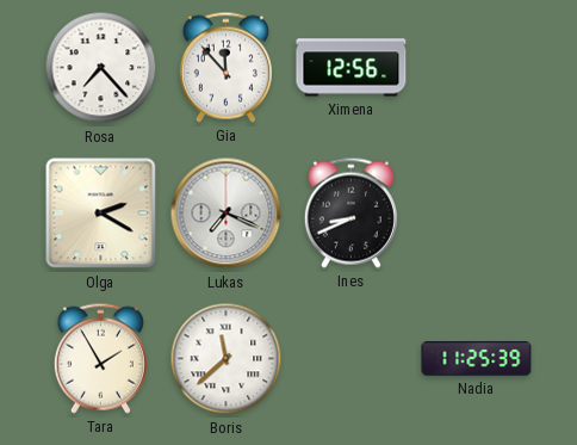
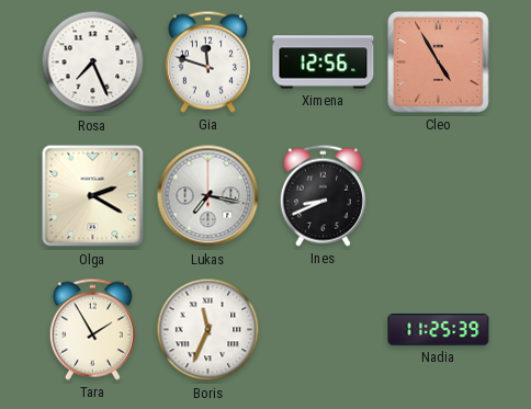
Rosa: 7:23 -> 7:26
Gia: 11:53 -> 11:48
Cleo: none -> 4:55
Lukas: 7:19 -> 7:17
Boris: 11:38 -> 11:34
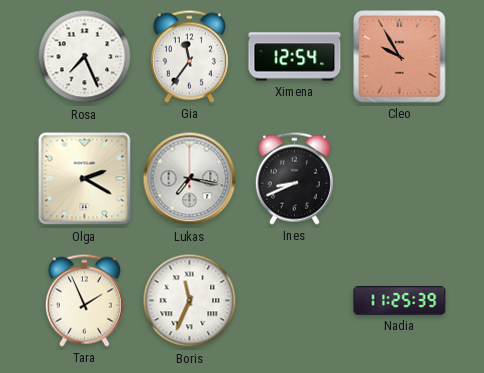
Gia: 11:48 -> 11:36
Ximena: 12:56 -> 12:54
Cleo: 4:55 -> 9:55
Tara: 1:55 -> 1:56
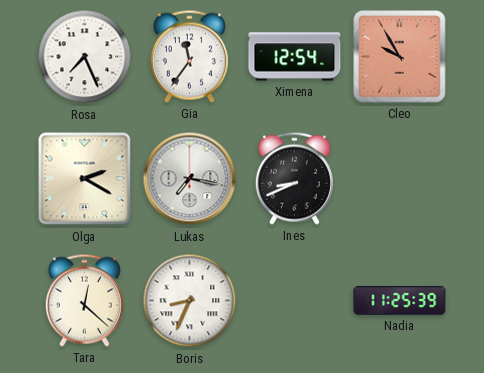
Tara: 1:56 -> 12:22
Boris: 11:34 -> 8:34
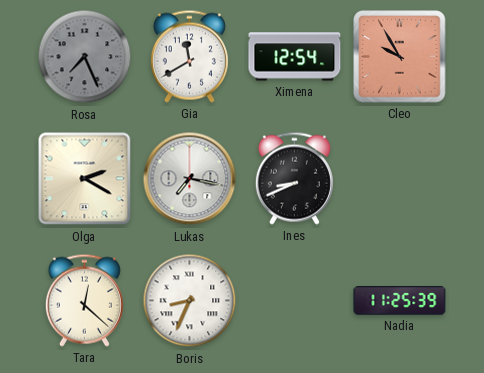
Rosa dial: white -> grey
Gia: 11:36 -> 11:40
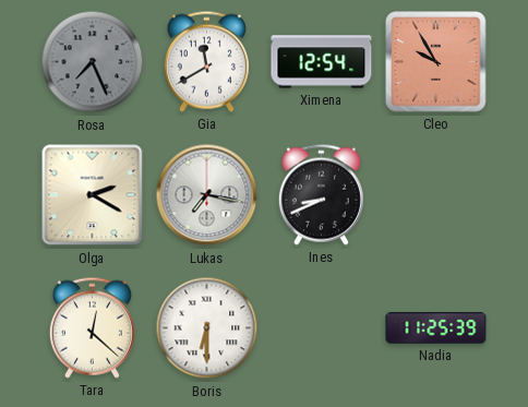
Boris: 8:34 -> 6:30
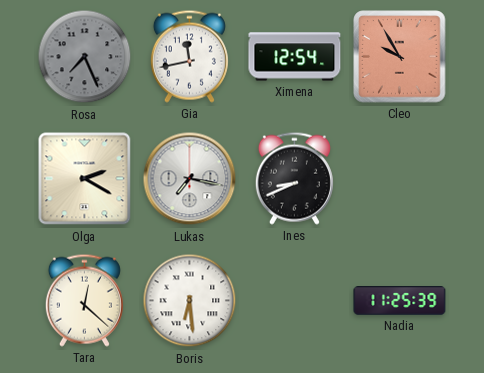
Gia: 11:40 -> 11:43
Boris: 6:30 -> 6:29
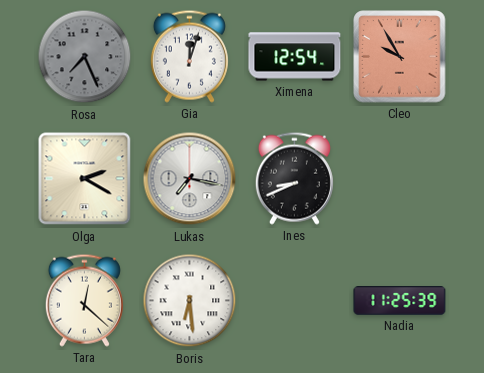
Gia: 11:43 -> 12:03
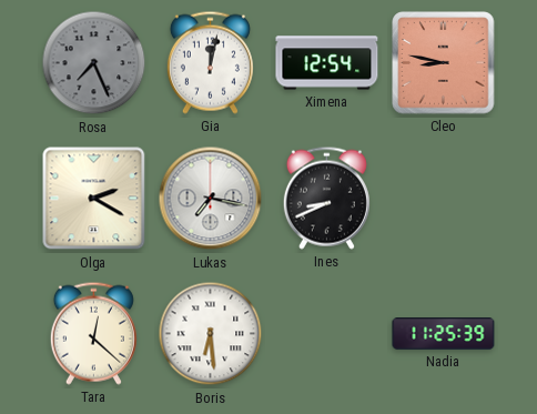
Gia: 12:03 -> 12:02
Cleo: 9:55 -> 8:47
